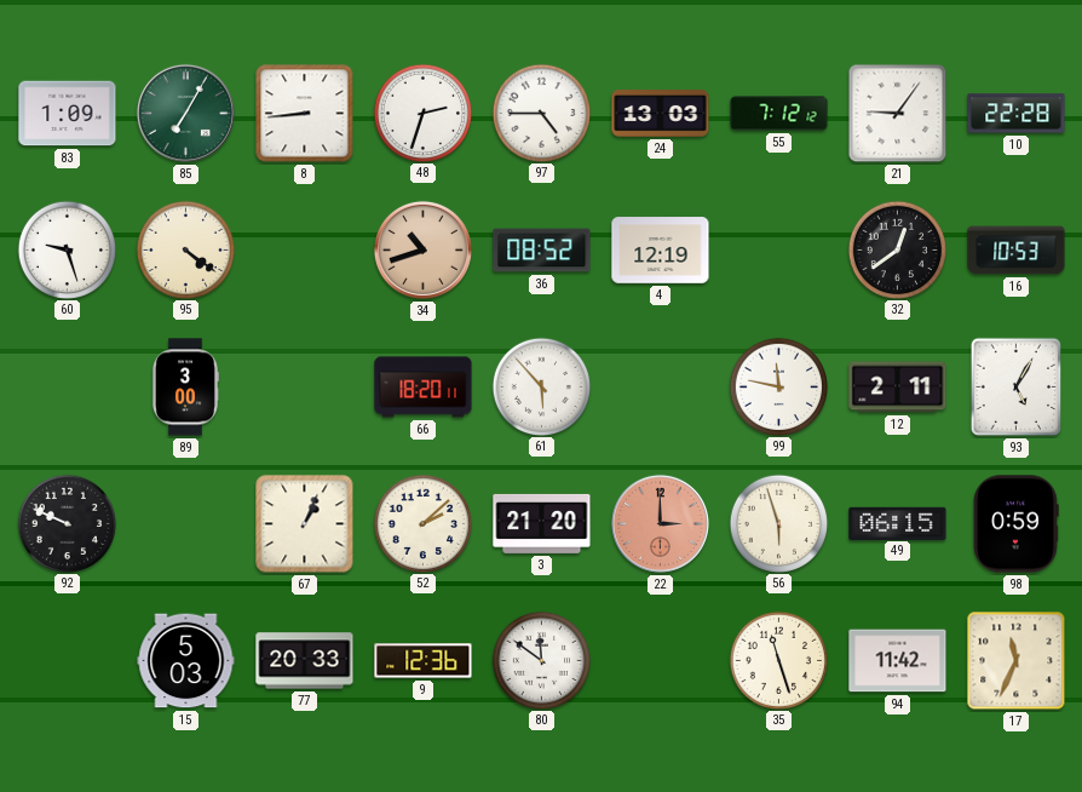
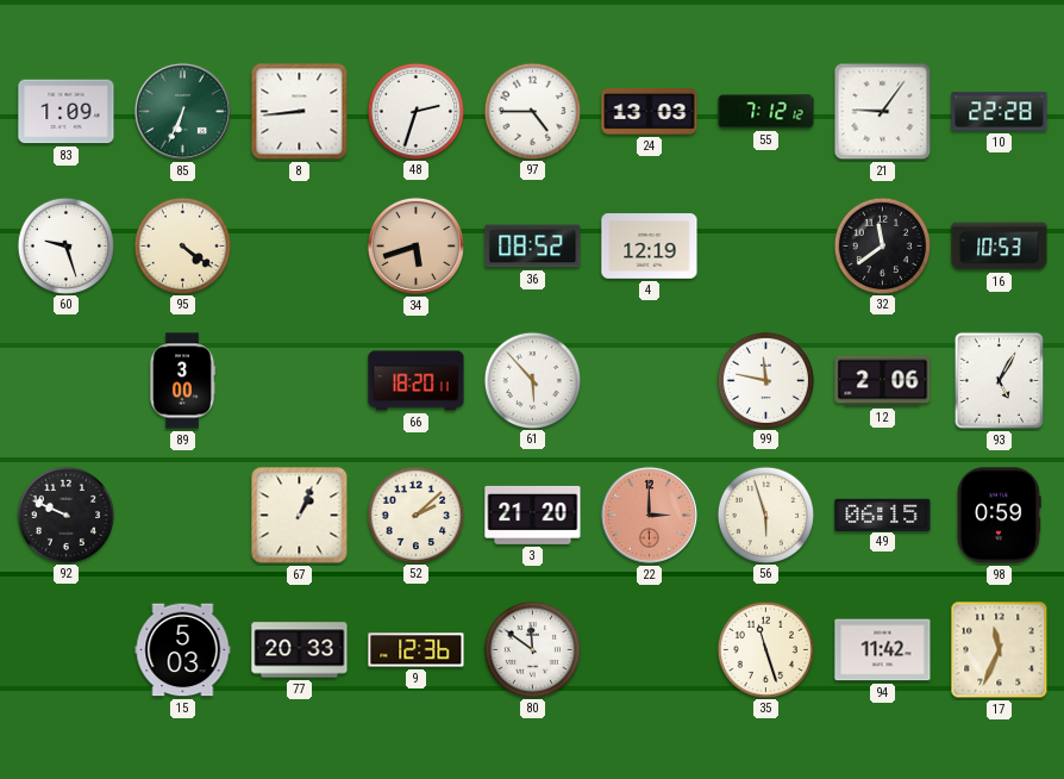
85: 7:05 -> 6:34
34: 10:42 -> 5:42
32: 12:39 -> 11:39
12: 2:11 -> 2:06
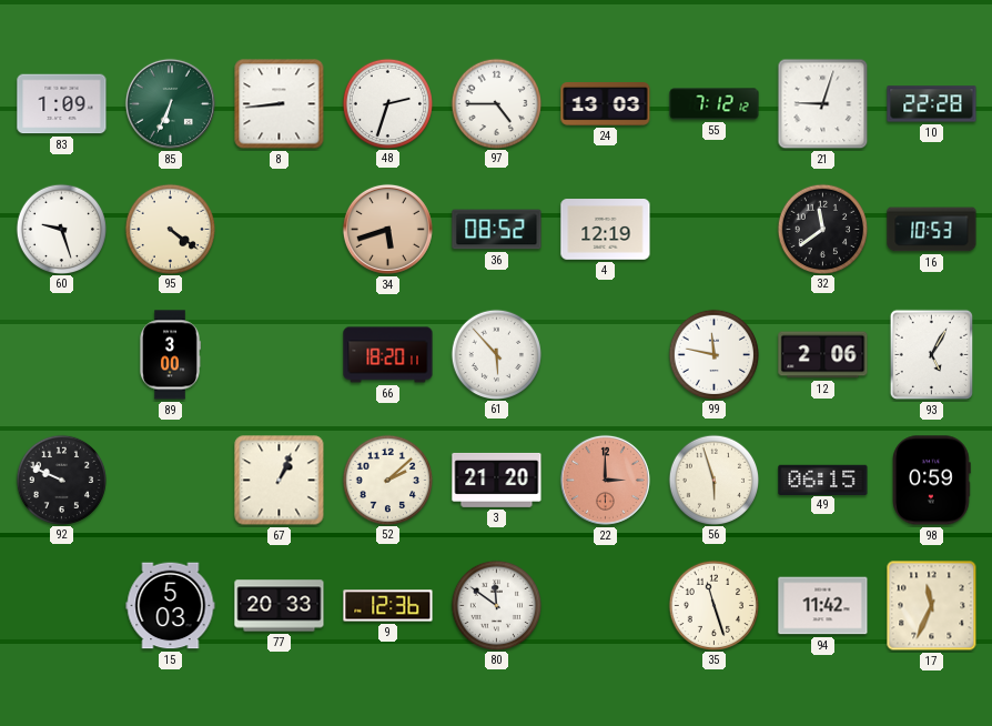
21: 9:06 -> 9:03
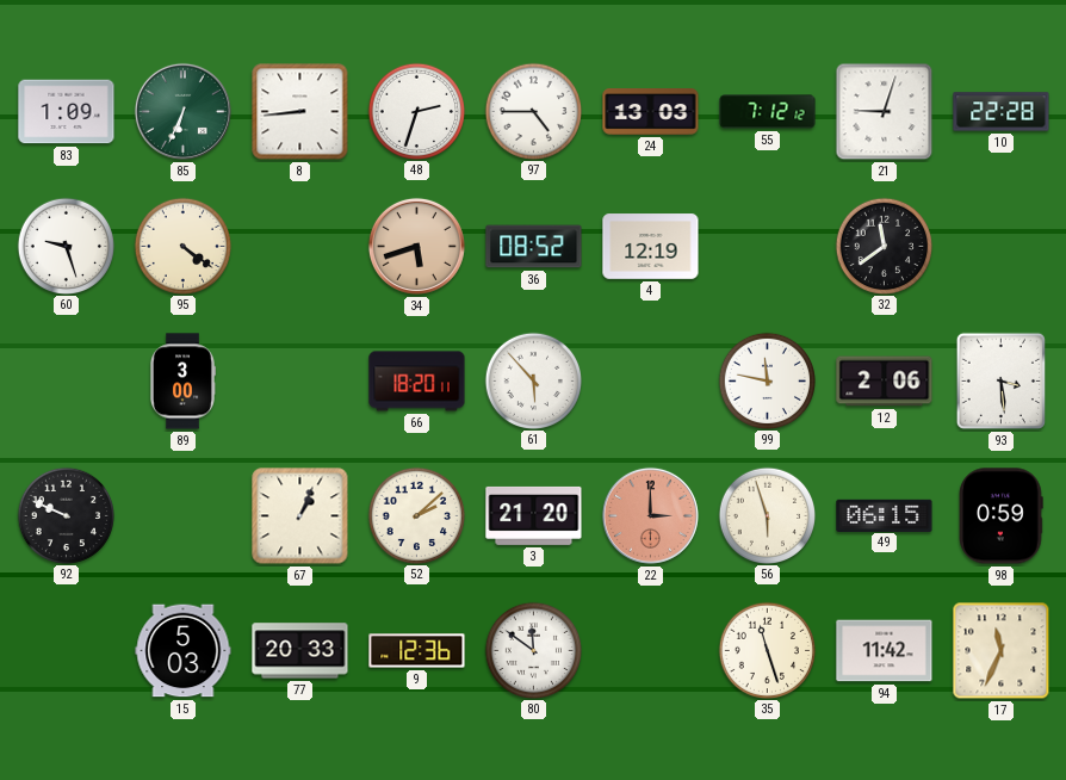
16: 10:53 -> none
93: 5:05 -> 3:29
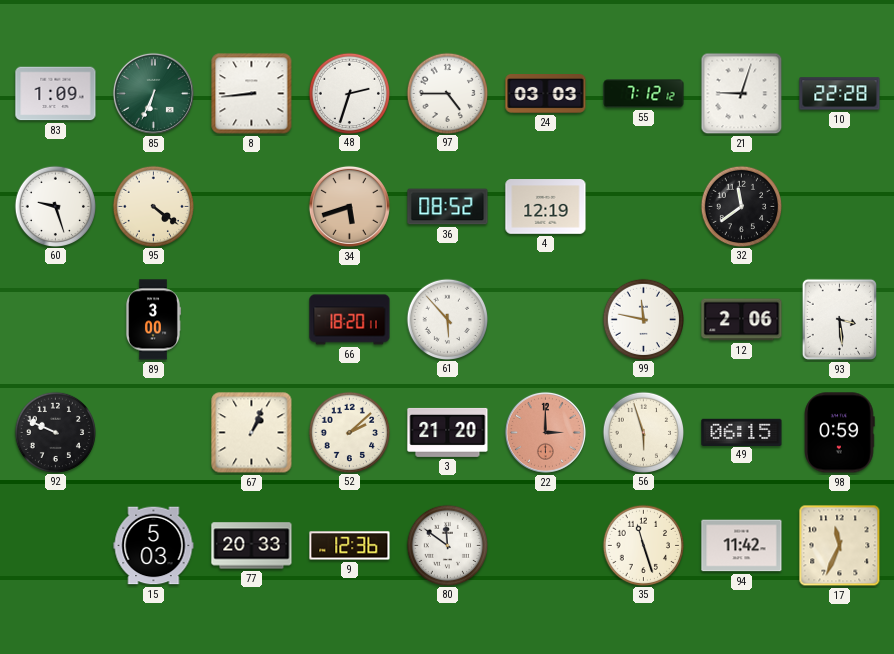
24: 13:03 -> 03:03
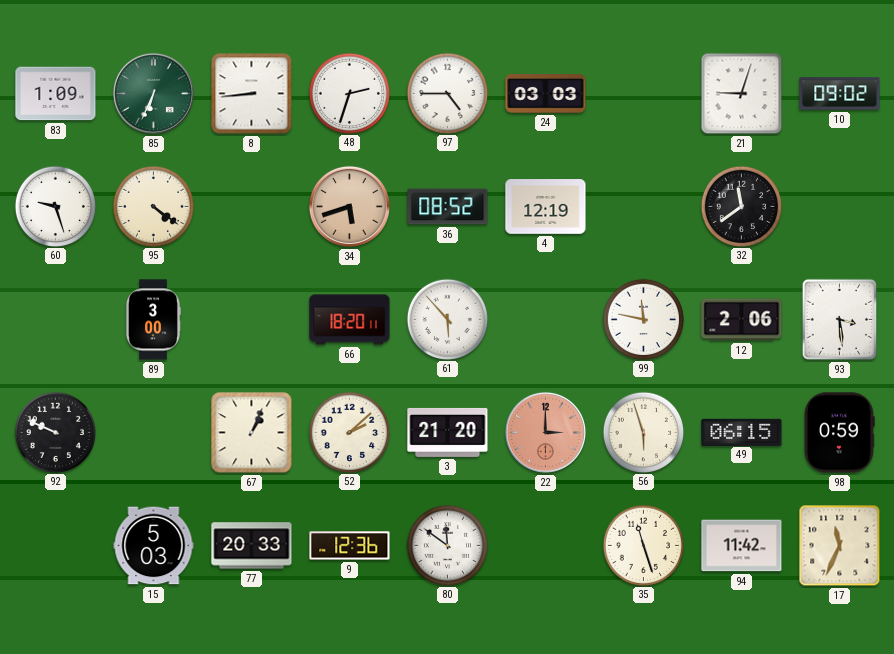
55: 7:12 -> none
10: 22:28 -> 09:02
